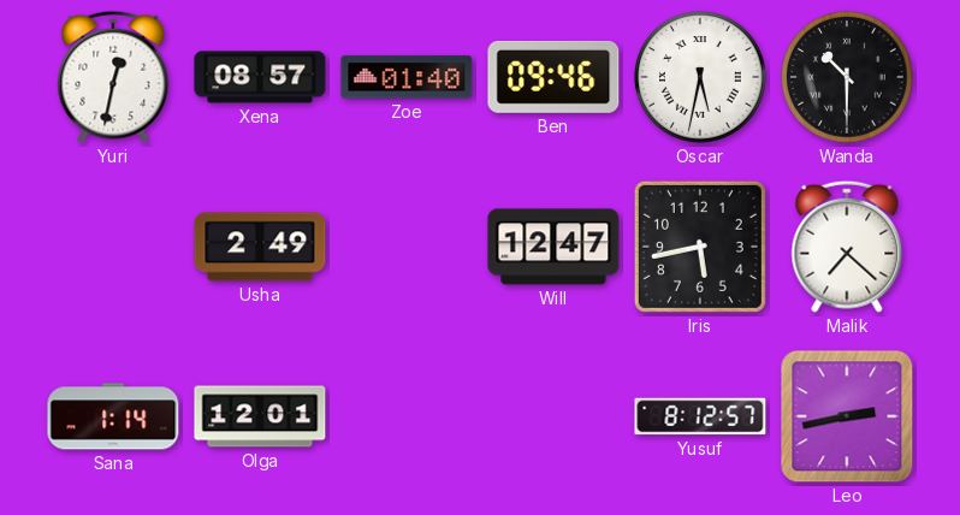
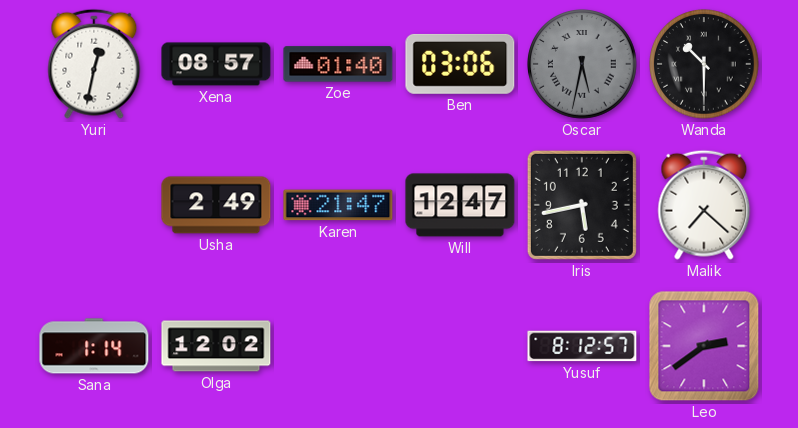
Ben: 09:46 -> 03:06
Oscar dial: white -> grey
Karen: none -> 21:47
Olga: 12:01 -> 12:02
Leo: 2:43 -> 2:39
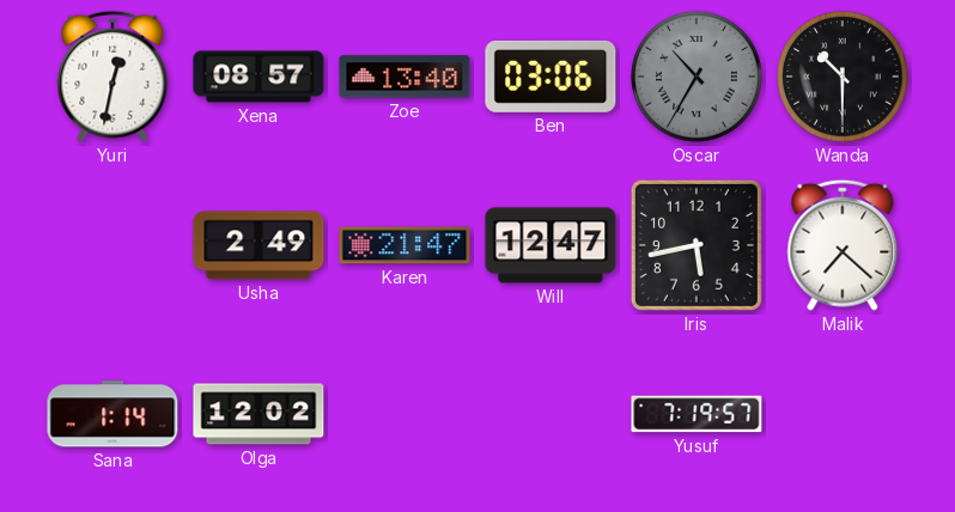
Zoe: 01:40 -> 13:40
Oscar: 5:32 -> 10:35
Yusuf: 8:12 -> 7:19
Leo: 2:39 -> none
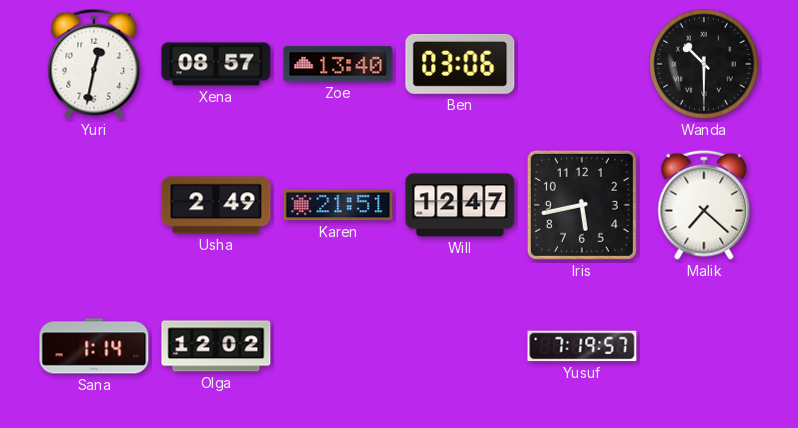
Oscar: 10:35 -> none
Karen: 21:47 -> 21:51
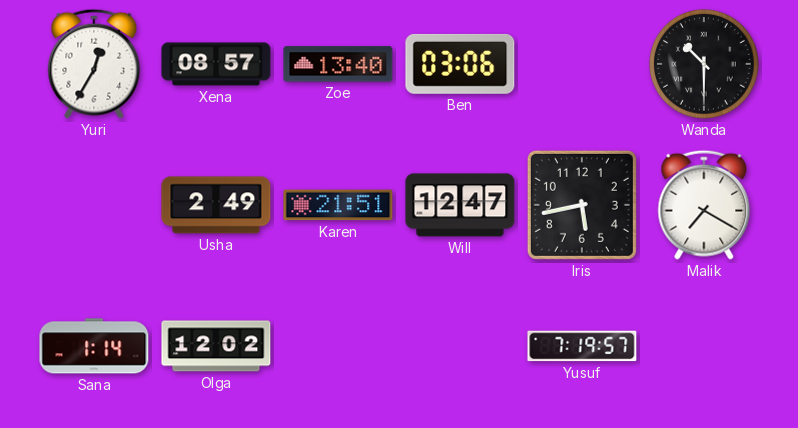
Yuri: 12:32 -> 12:35
Malik: 7:22 -> 7:20
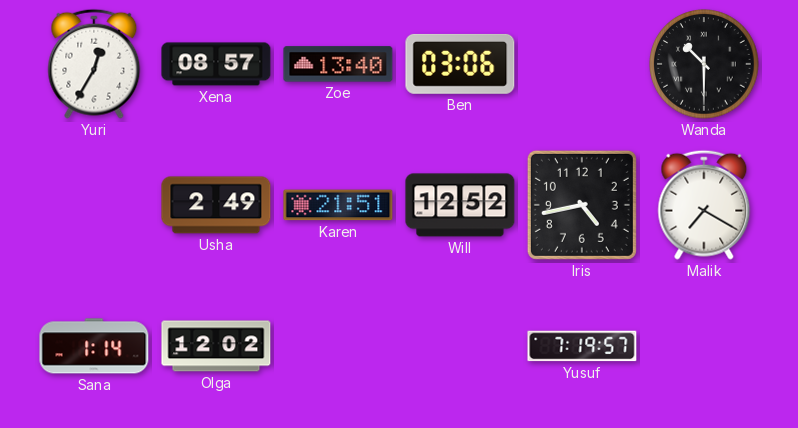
Will: 12:47 -> 12:52
Iris: 5:43 -> 4:43
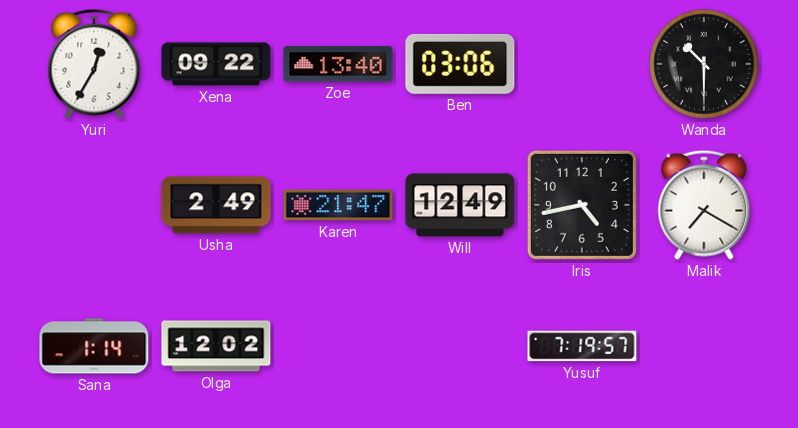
Xena: 08:57 -> 09:22
Karen: 21:51 -> 21:47
Will: 12:52 -> 12:49
